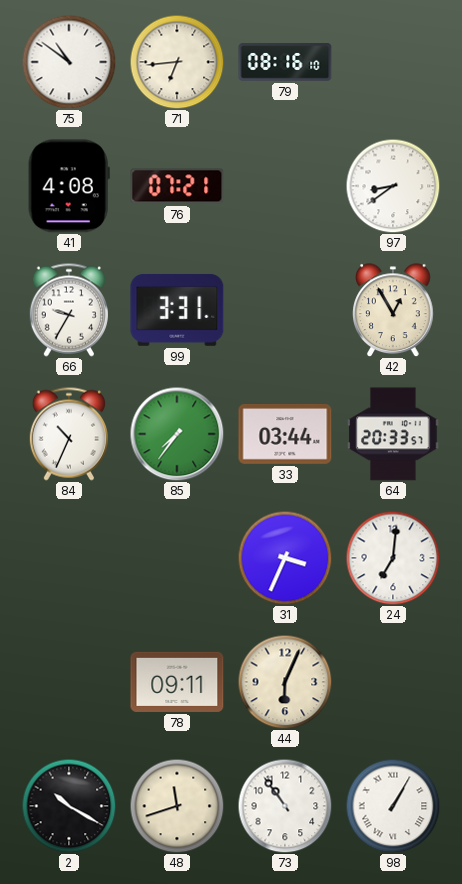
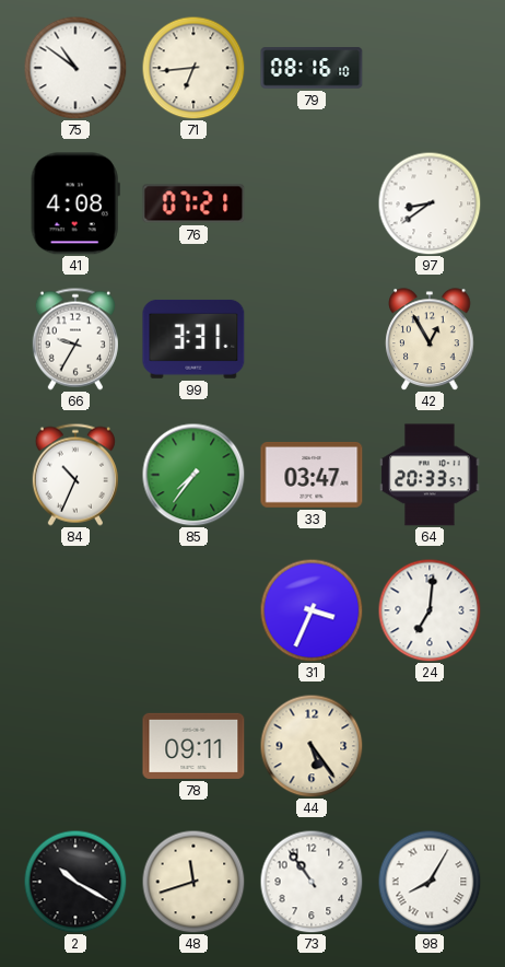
33: 03:44 -> 03:47
44: 6:04 -> 5:24
98: 1:05 -> 8:05
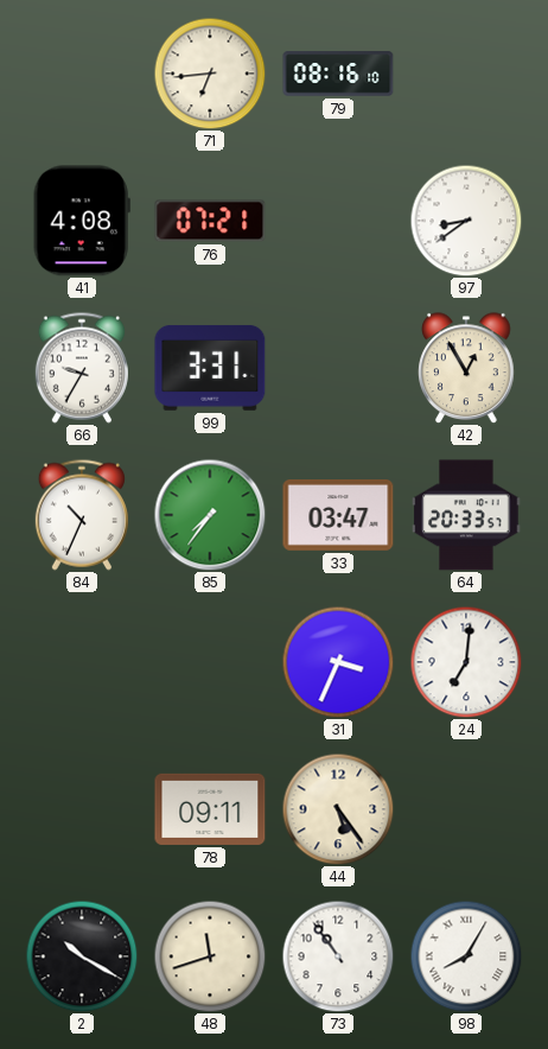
75: 10:51 -> none
